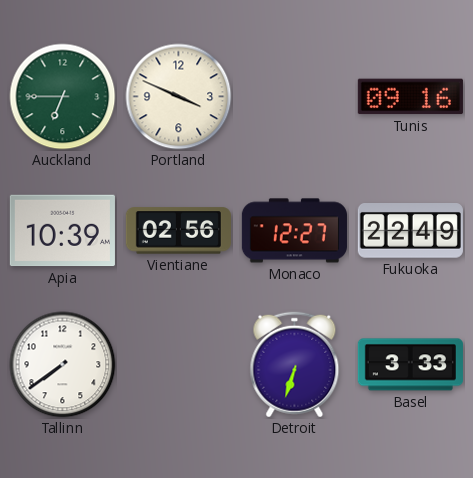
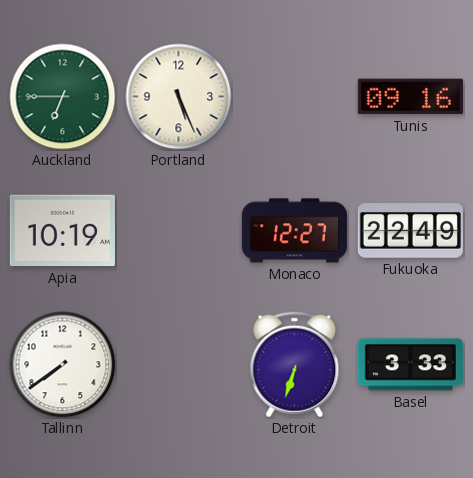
Portland: 3:49 -> 5:26
Apia: 10:39 -> 10:19
Vientiane: 02:56 -> none
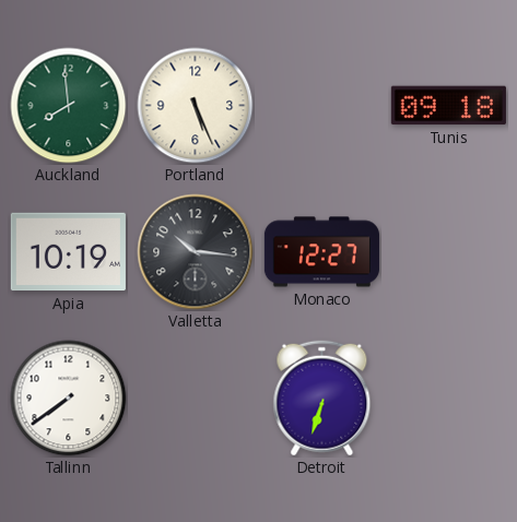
Auckland: 6:45 -> 7:59
Tunis: 09:16 -> 09:18
Valletta: none -> 10:16
Fukuoka: 22:49 -> none
Basel: 3:33 -> none
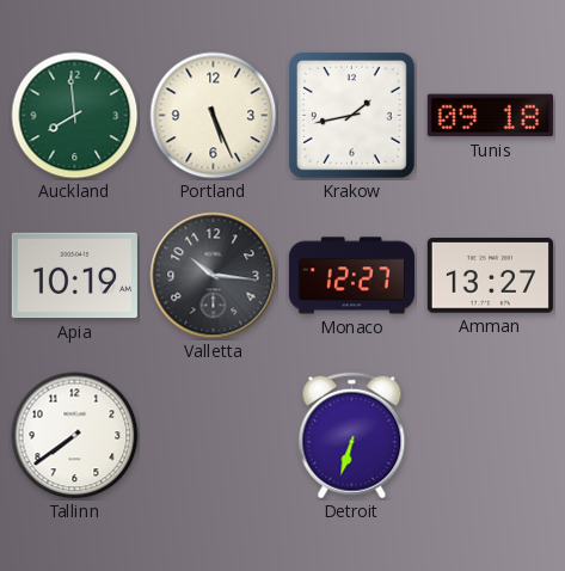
Krakow: none -> 1:43
Amman: none -> 13:27
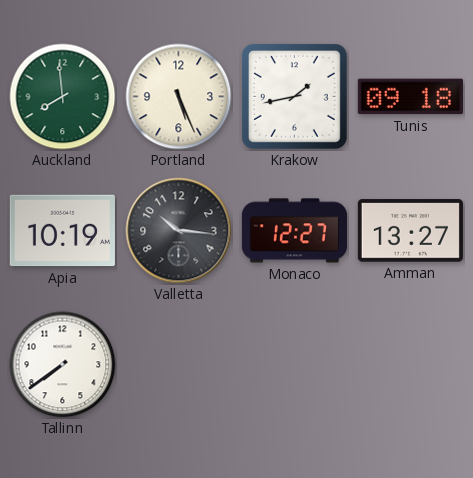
Detroit: 6:33 -> none
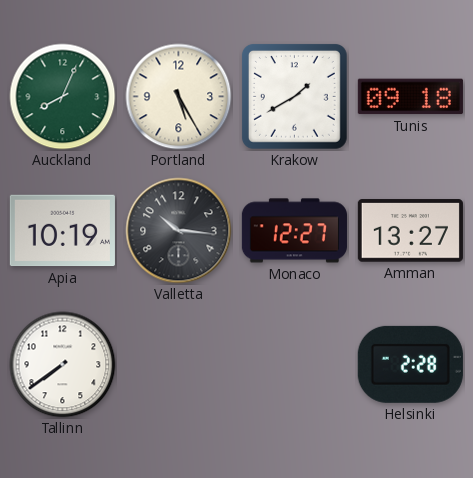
Auckland: 7:59 -> 8:04
Portland: 5:26 -> 5:25
Krakow: 1:43 -> 1:40
Helsinki: none -> 2:28
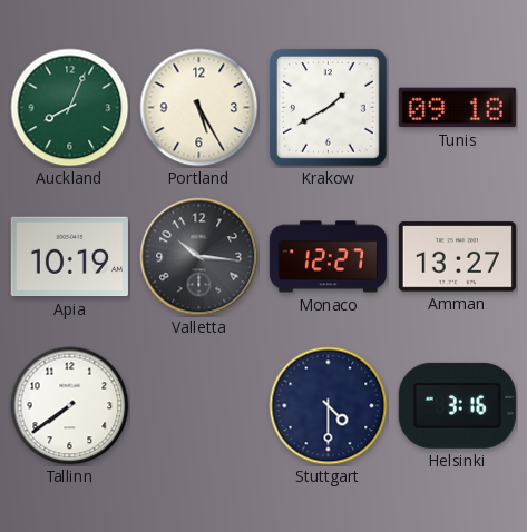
Stuttgart: none -> 4:30
Helsinki: 2:28 -> 3:16
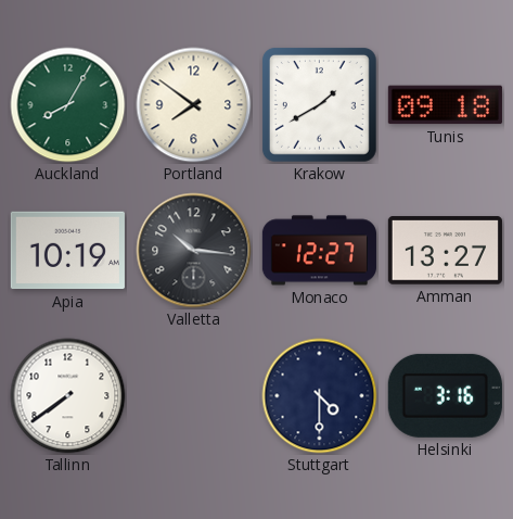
Auckland: 8:04 -> 8:05
Portland: 5:25 -> 7:51
